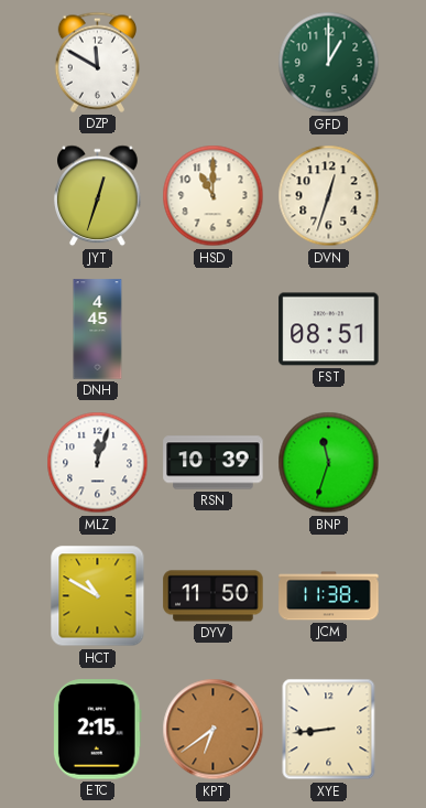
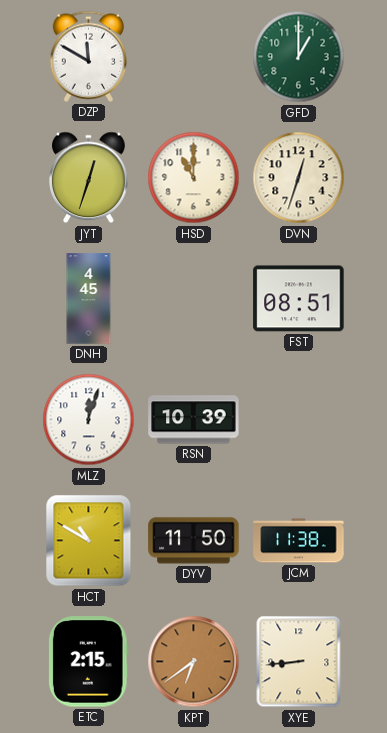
BNP: 11:33 -> none
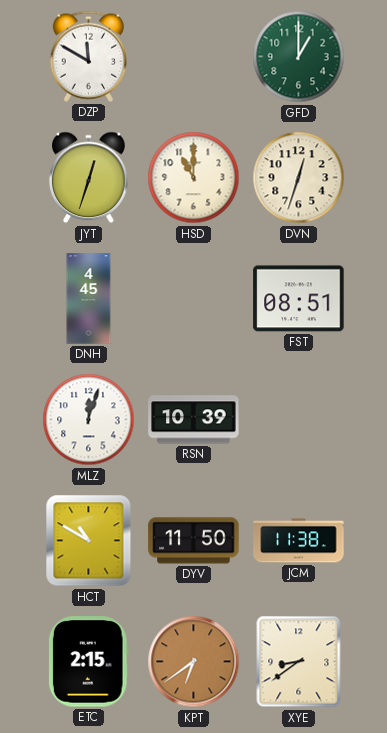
XYE: 8:44 -> 8:39
